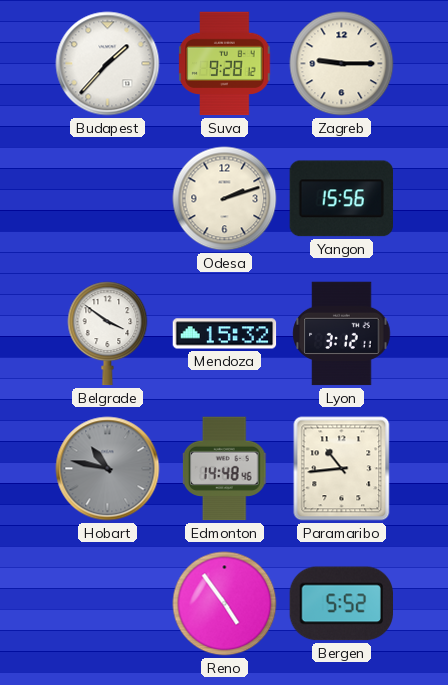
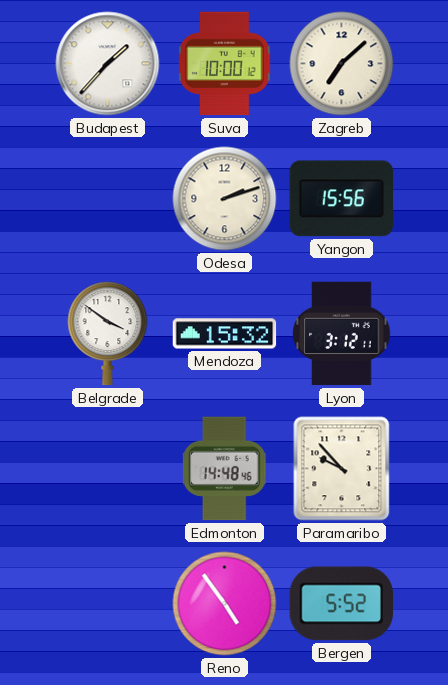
Suva: 9:28 -> 10:00
Zagreb: 9:15 -> 7:08
Hobart: 10:47 -> none
Paramaribo: 10:44 -> 9:53
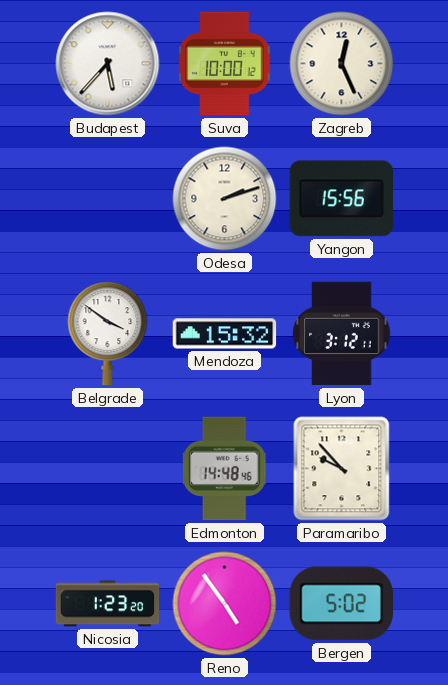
Budapest: 1:37 -> 5:37
Zagreb: 7:08 -> 12:26
Nicosia: none -> 1:23
Bergen: 5:52 -> 5:02
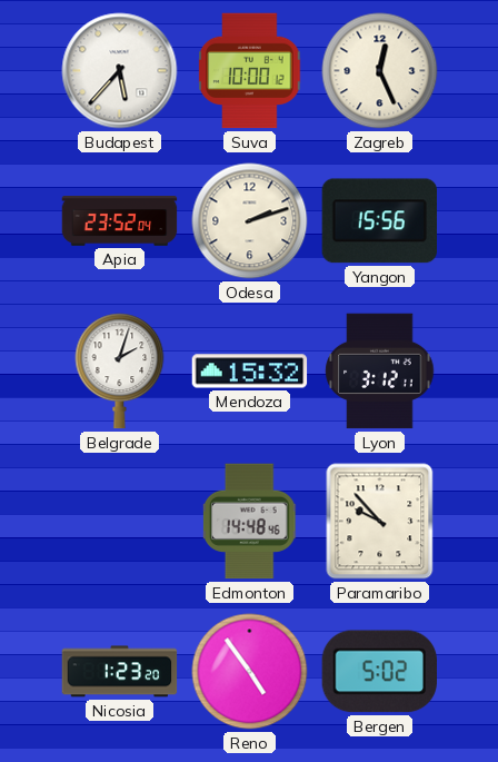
Apia: none -> 23:52
Belgrade: 3:51 -> 2:03
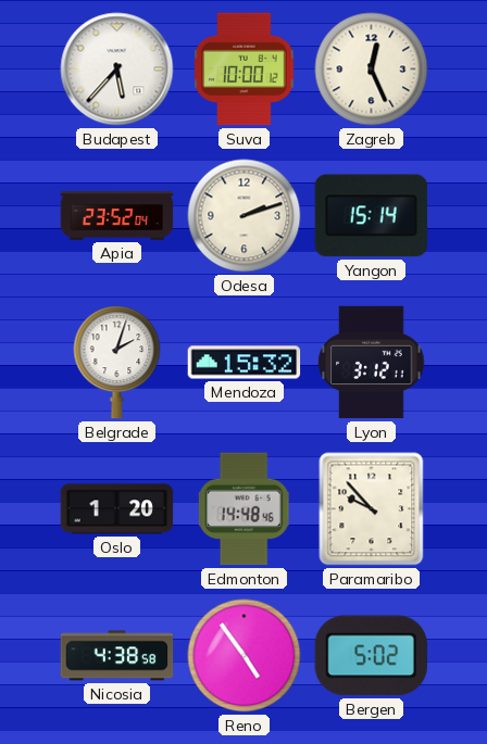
Yangon: 15:56 -> 15:14
Oslo: none -> 1:20
Nicosia: 1:23 -> 4:38
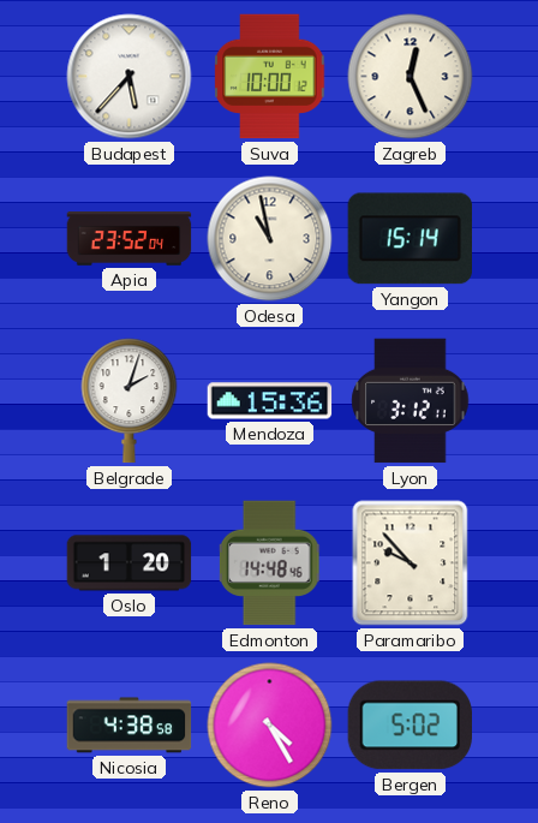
Odesa: 2:12 -> 10:58
Mendoza: 15:32 -> 15:36
Reno: 4:54 -> 4:25
